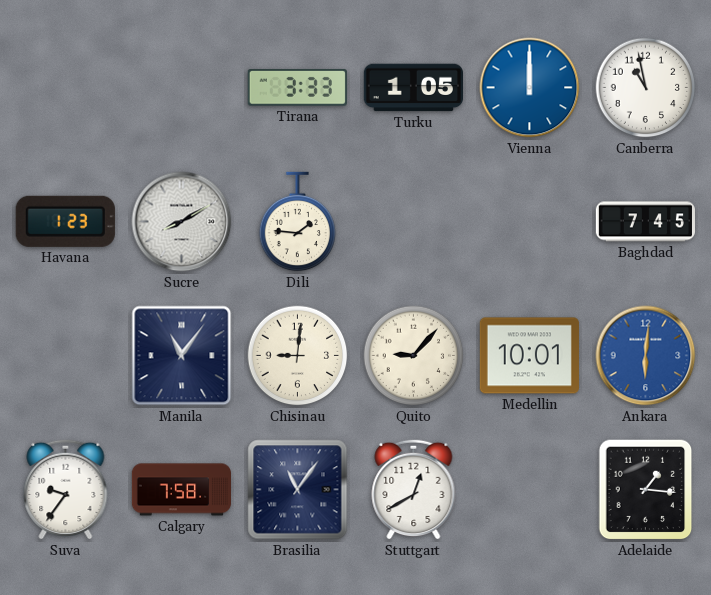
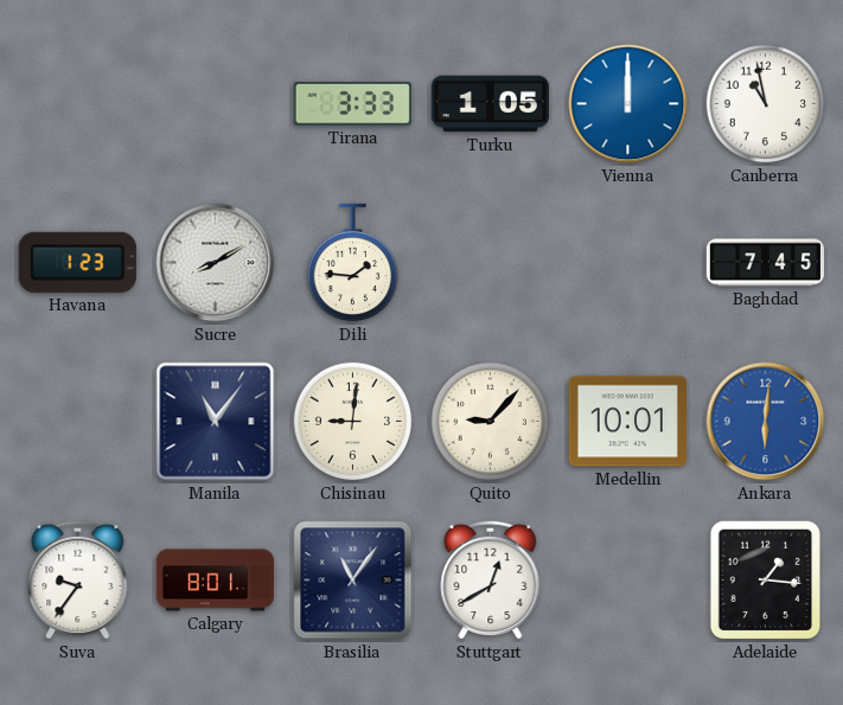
Calgary: 7:58 -> 8:01
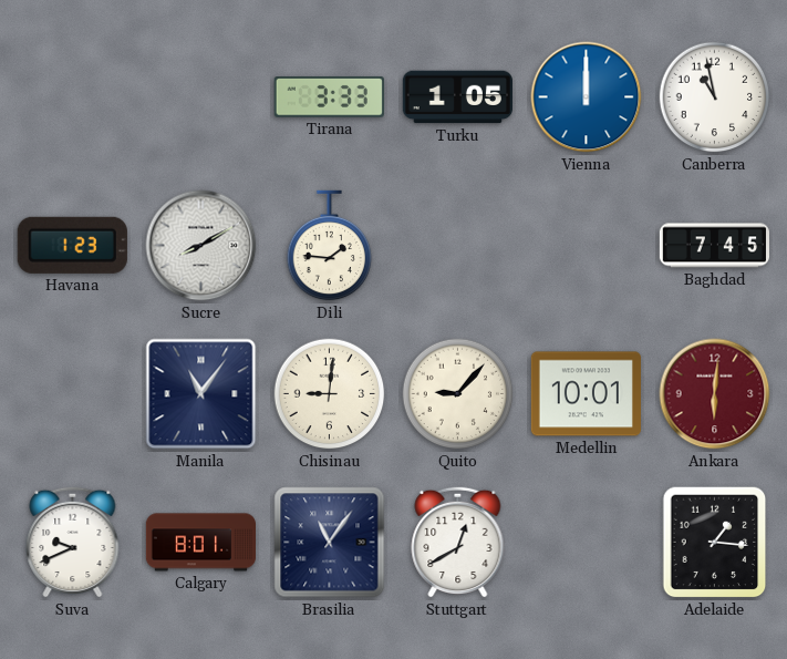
Ankara dial: blue -> burgundy
Suva: 9:36 -> 9:41
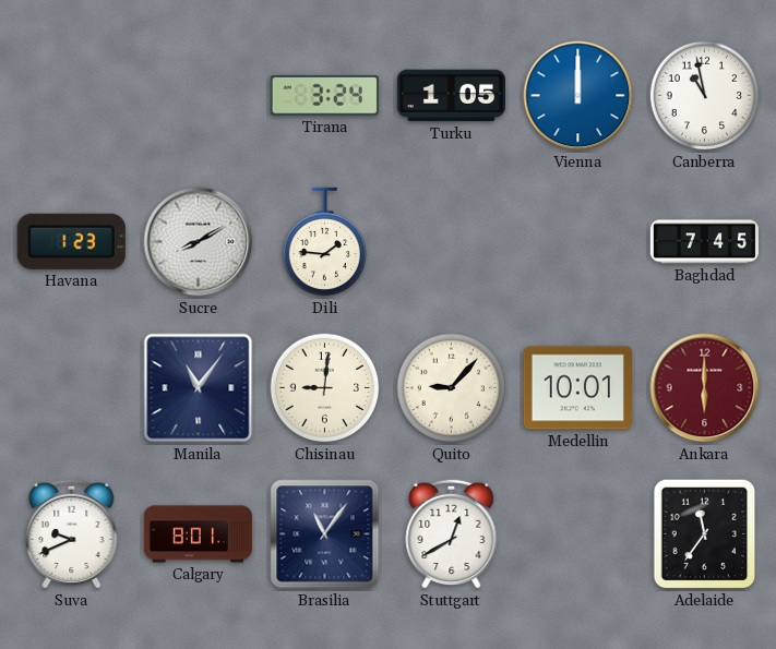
Tirana: 3:33 -> 3:24
Ankara: 6:01 -> 6:00
Adelaide: 1:16 -> 11:36
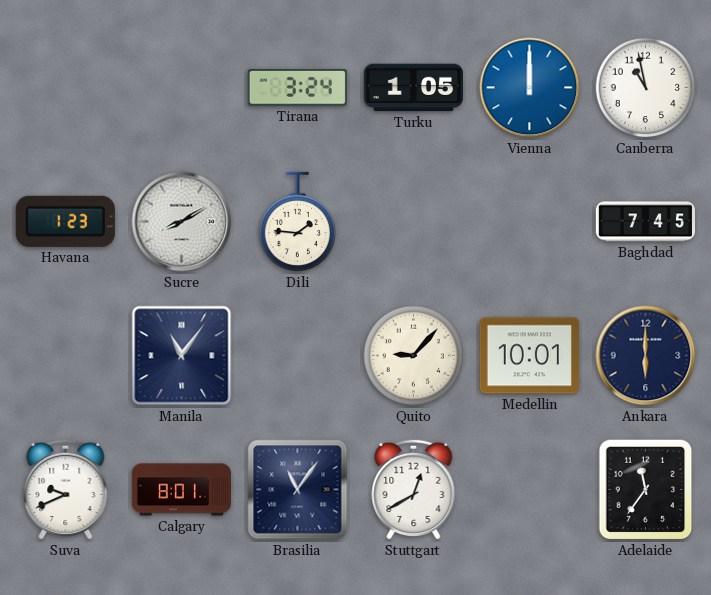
Chisinau: 9:01 -> none
Ankara dial: burgundy -> navy
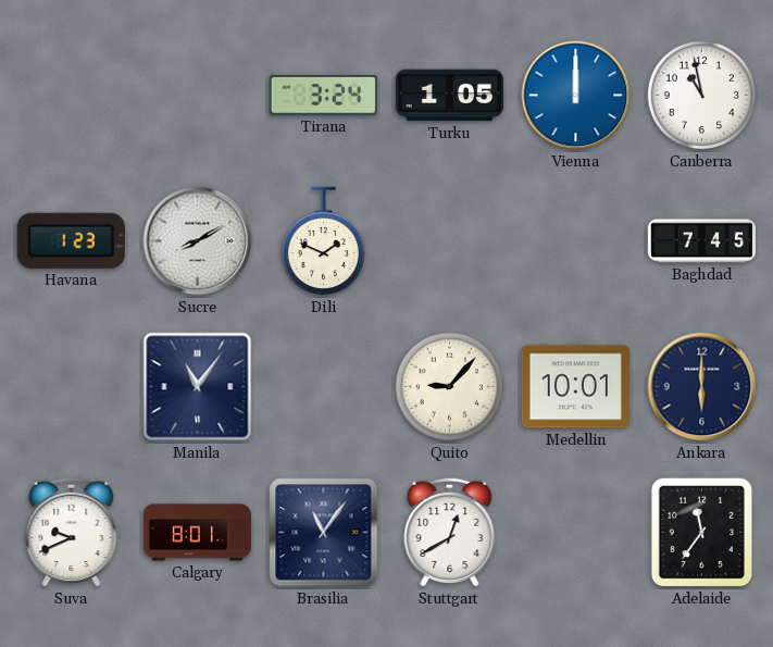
Dili: 1:46 -> 1:49
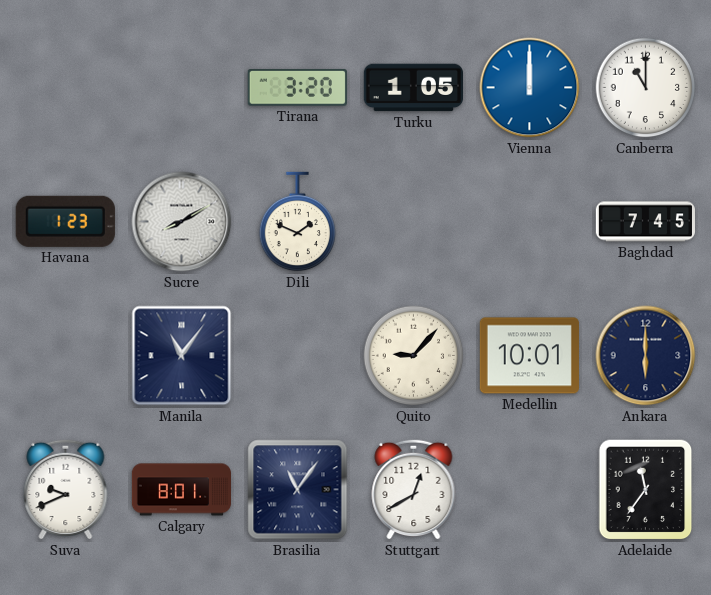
Tirana: 3:24 -> 3:20
Canberra: 10:58 -> 11:00
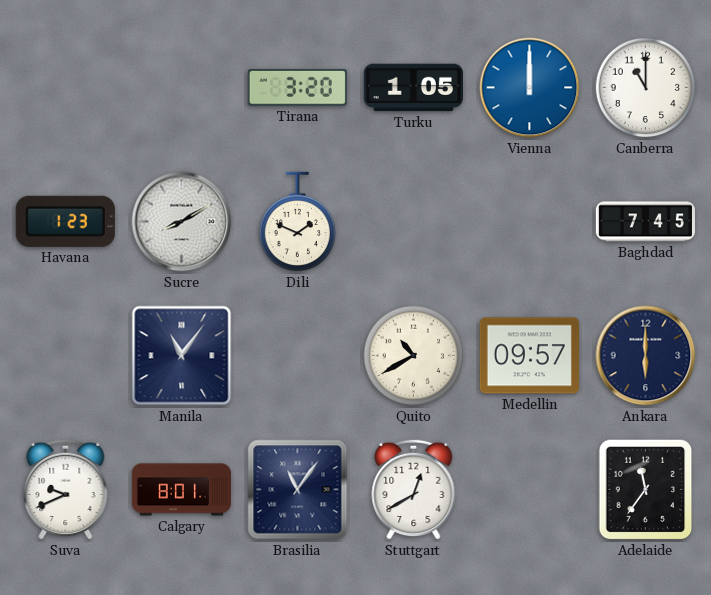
Quito: 9:07 -> 10:40
Medellin: 10:01 -> 09:57
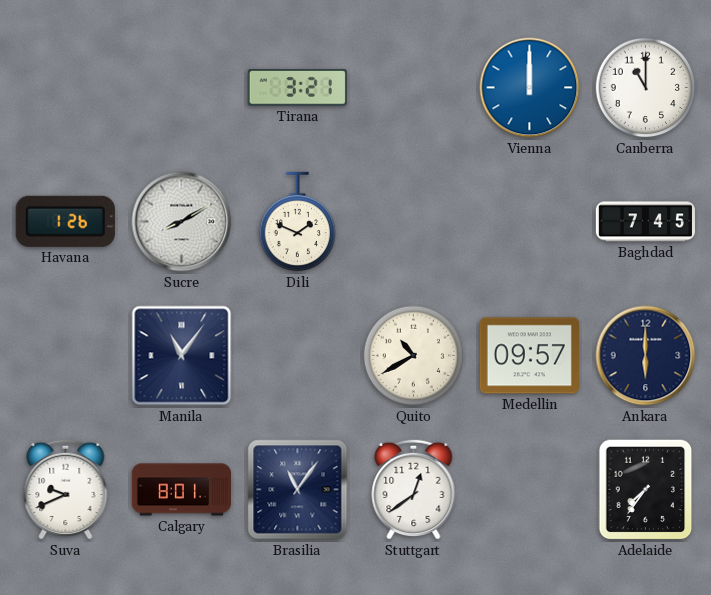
Tirana: 3:20 -> 3:21
Turku: 1:05 -> none
Havana: 1:23 -> 1:26
Stuttgart: 12:40 -> 12:39
Adelaide: 11:36 -> 7:36
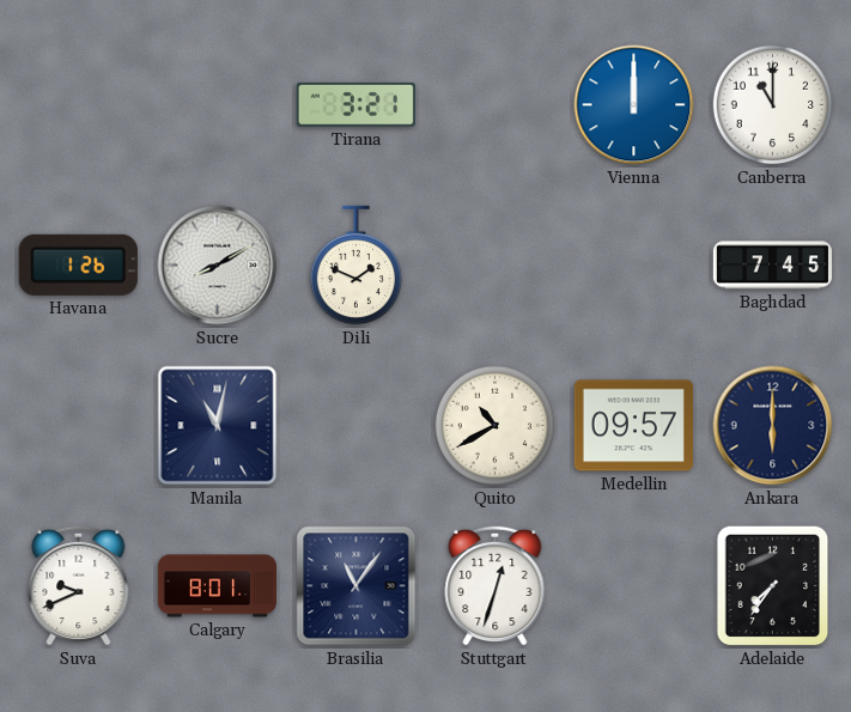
Manila: 11:06 -> 11:02
Stuttgart: 12:39 -> 12:33
